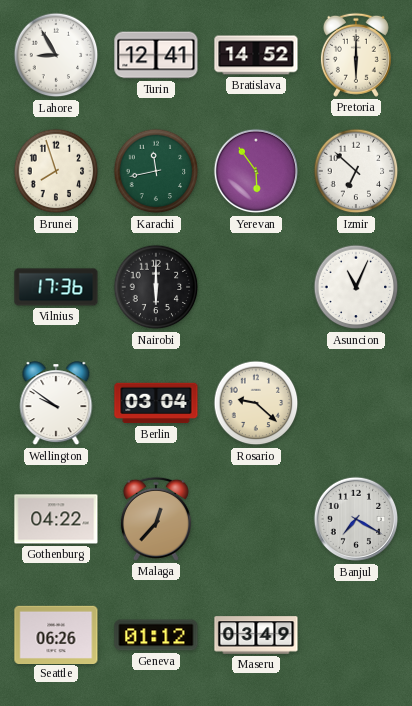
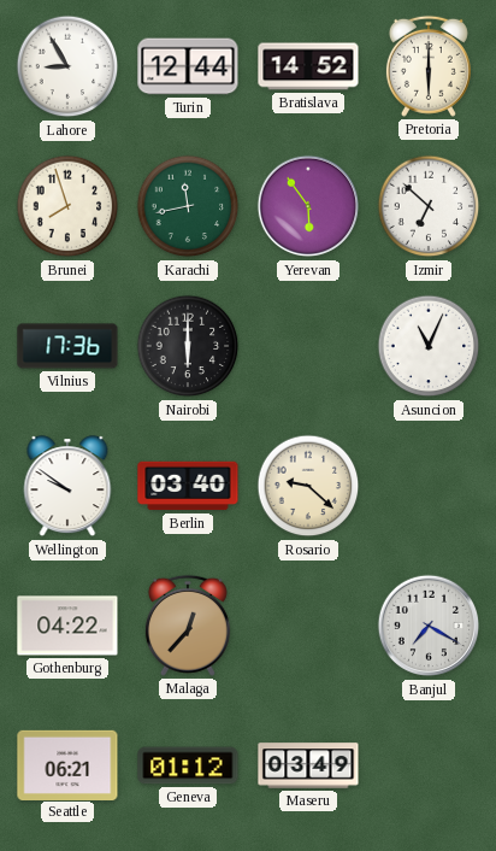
Turin: 12:41 -> 12:44
Berlin: 03:04 -> 03:40
Seattle: 06:26 -> 06:21
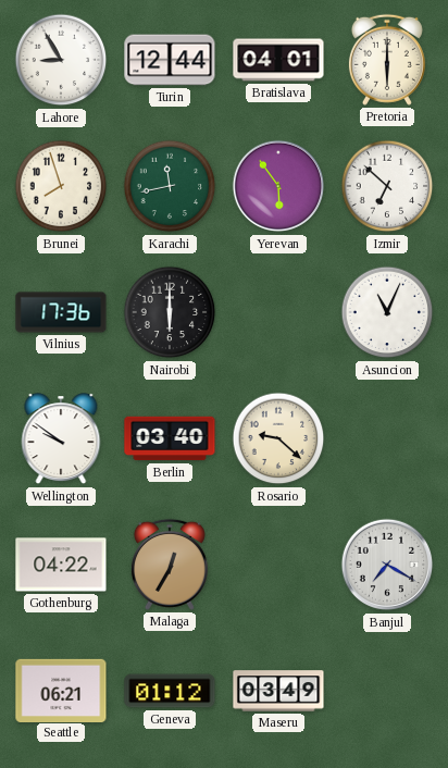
Bratislava: 14:52 -> 04:01
Malaga: 12:37 -> 12:35
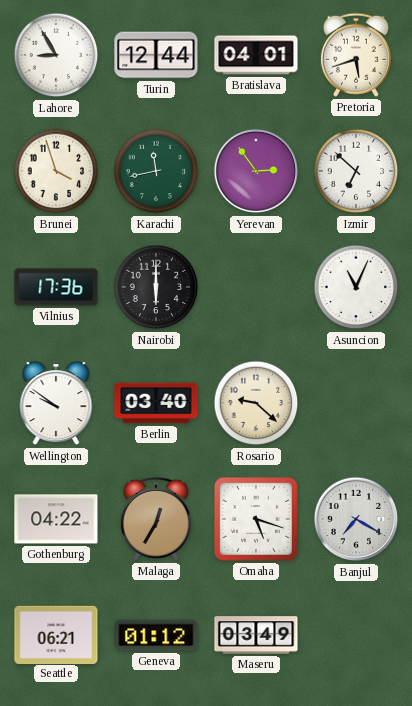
Pretoria: 6:00 -> 5:42
Brunei: 7:57 -> 3:57
Yerevan: 5:54 -> 2:54
Omaha: none -> 5:18
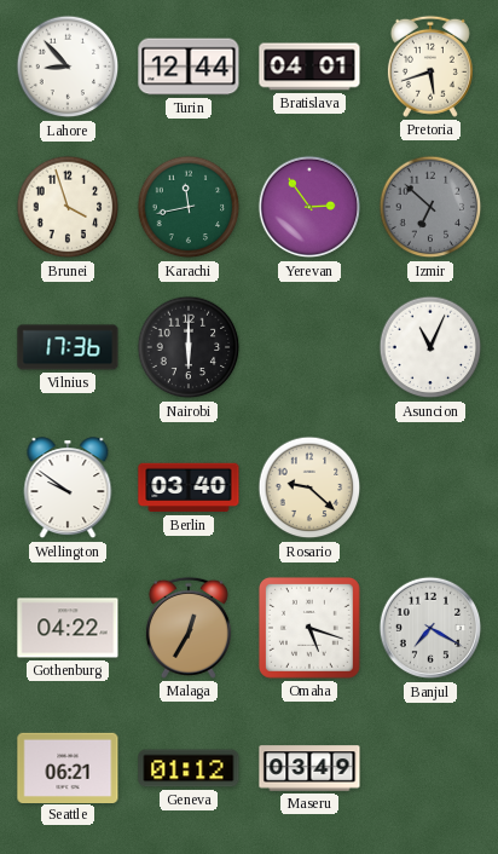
Lahore: 8:55 -> 8:53
Izmir dial: white -> grey
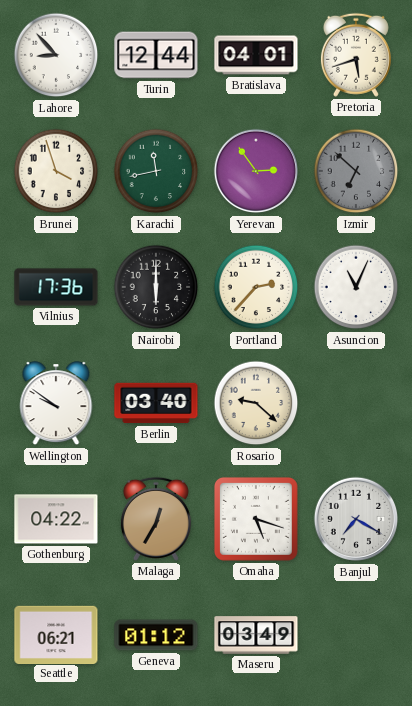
Portland: none -> 2:37
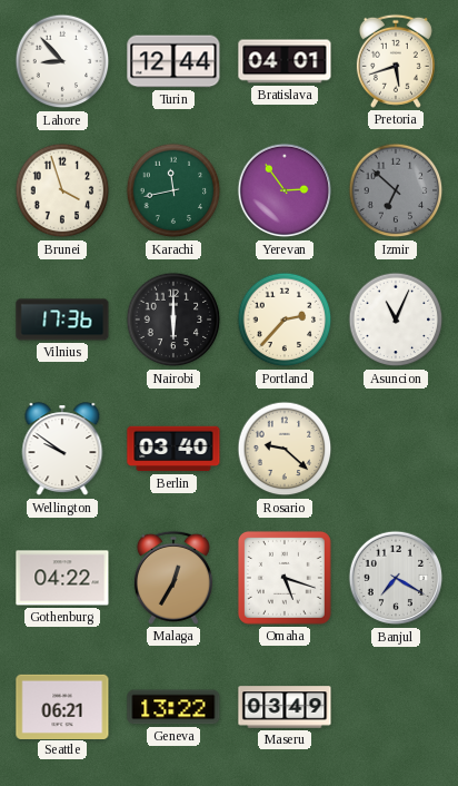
Geneva: 01:12 -> 13:22
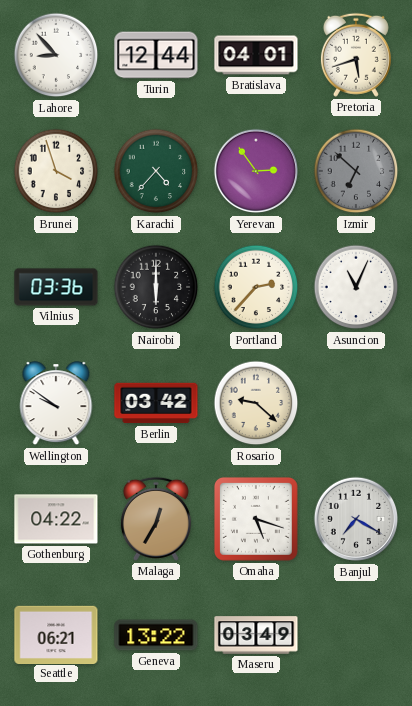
Karachi: 11:43 -> 4:37
Vilnius: 17:36 -> 03:36
Berlin: 03:40 -> 03:42
